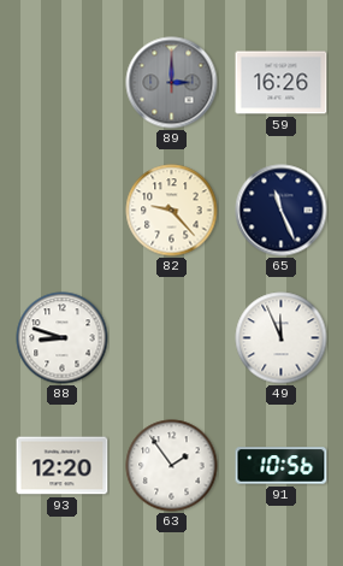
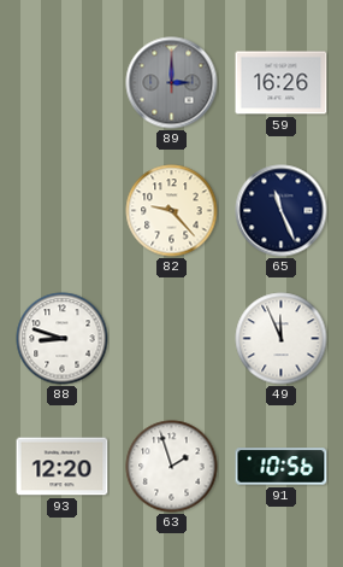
63: 1:54 -> 1:57
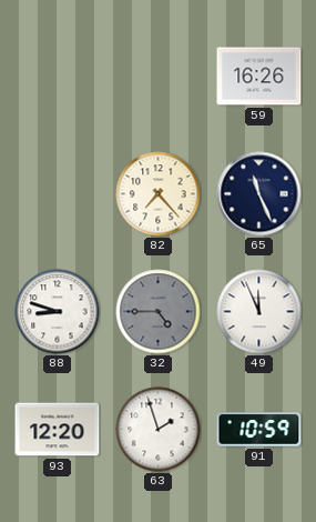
89: 3:00 -> none
82: 9:23 -> 7:23
32: none -> 4:45
91: 10:56 -> 10:59
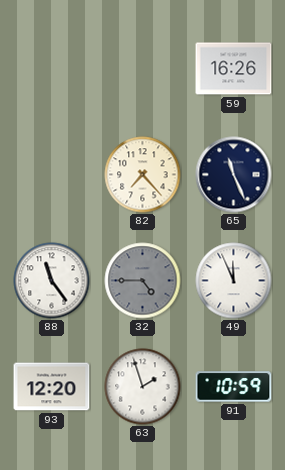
88: 8:48 -> 11:24
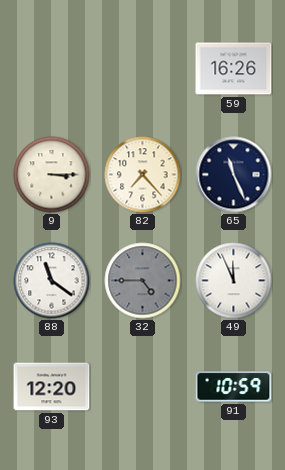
9: none -> 3:15
88: 11:24 -> 11:21
63: 1:57 -> none
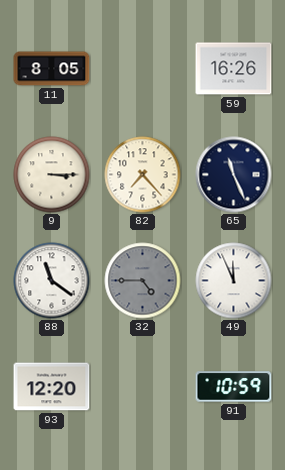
11: none -> 8:05
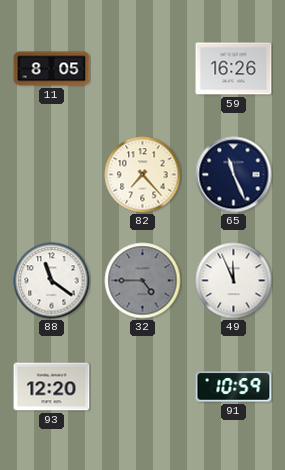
9: 3:15 -> none
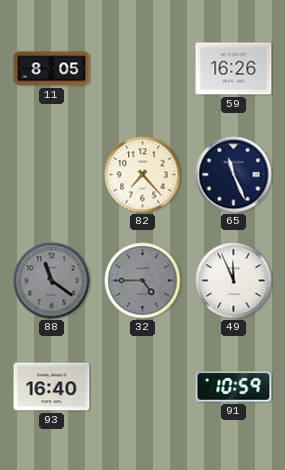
88 dial: white -> grey
93: 12:20 -> 16:40
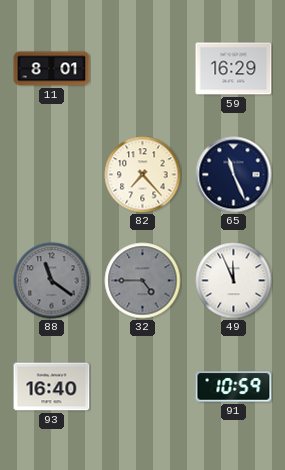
11: 8:05 -> 8:01
59: 16:26 -> 16:29
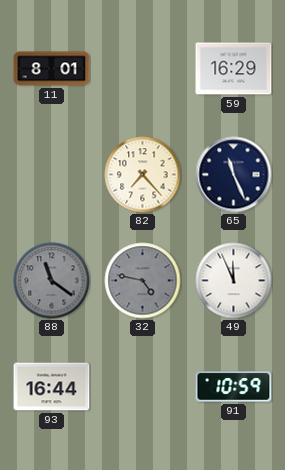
32: 4:45 -> 4:47
93: 16:40 -> 16:44
